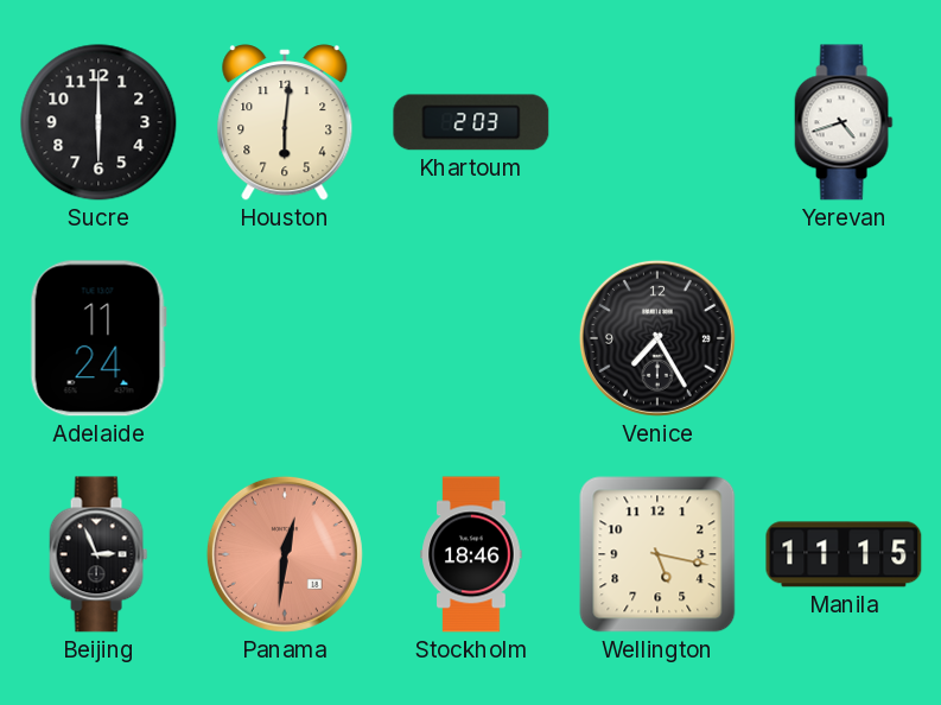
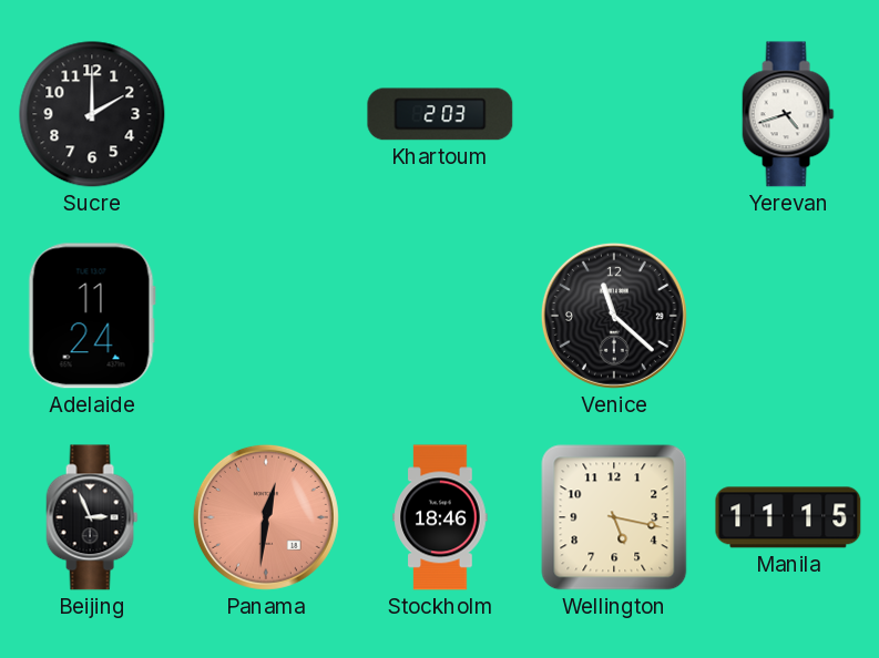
Sucre: 6:00 -> 2:00
Houston: 6:01 -> none
Venice: 7:25 -> 11:22
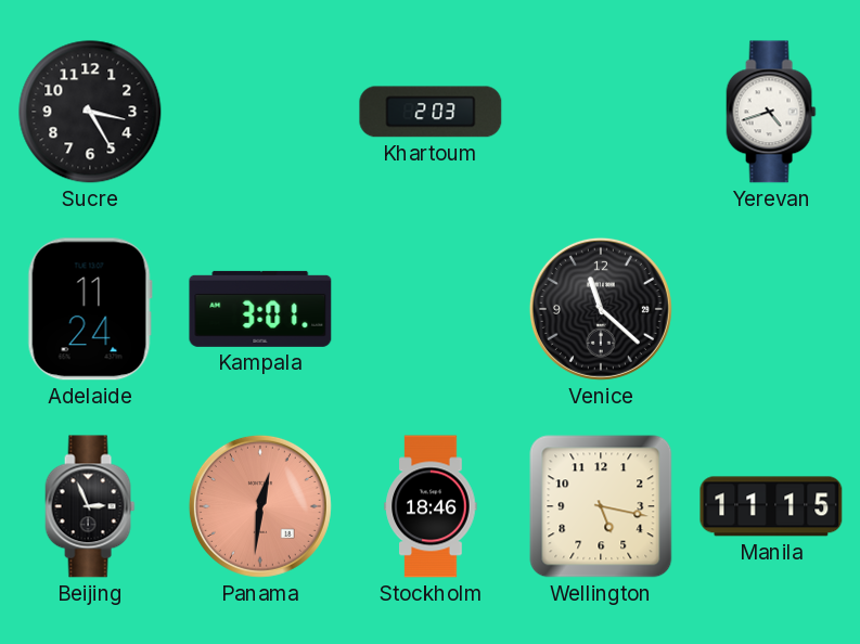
Sucre: 2:00 -> 3:25
Kampala: none -> 3:01
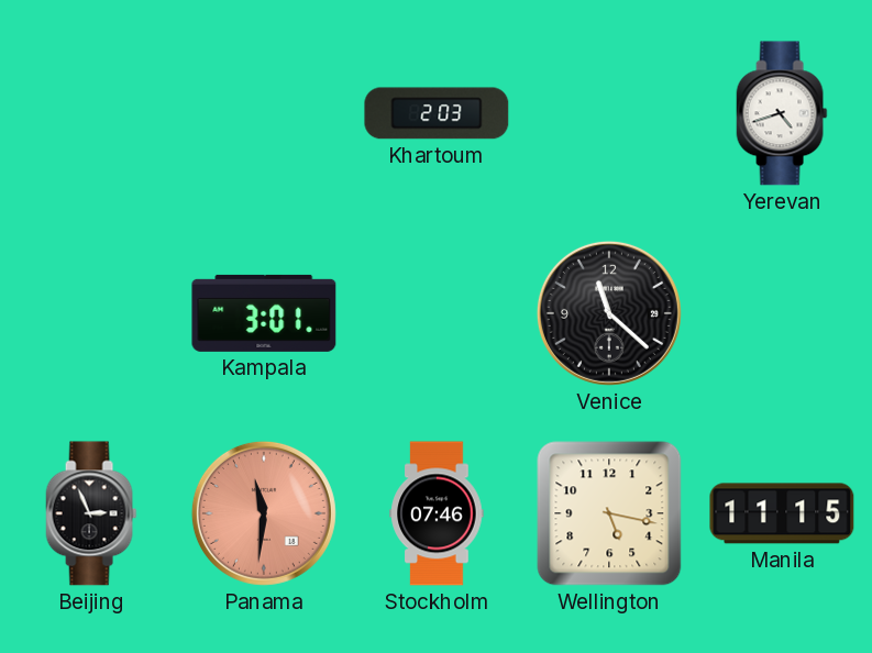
Sucre: 3:25 -> none
Adelaide: 11:24 -> none
Panama: 12:31 -> 11:31
Stockholm: 18:46 -> 07:46
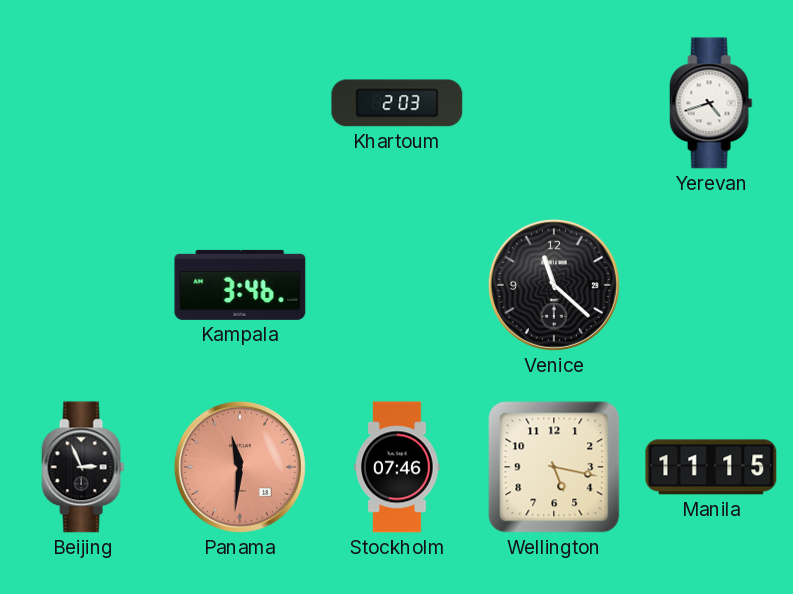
Kampala: 3:01 -> 3:46
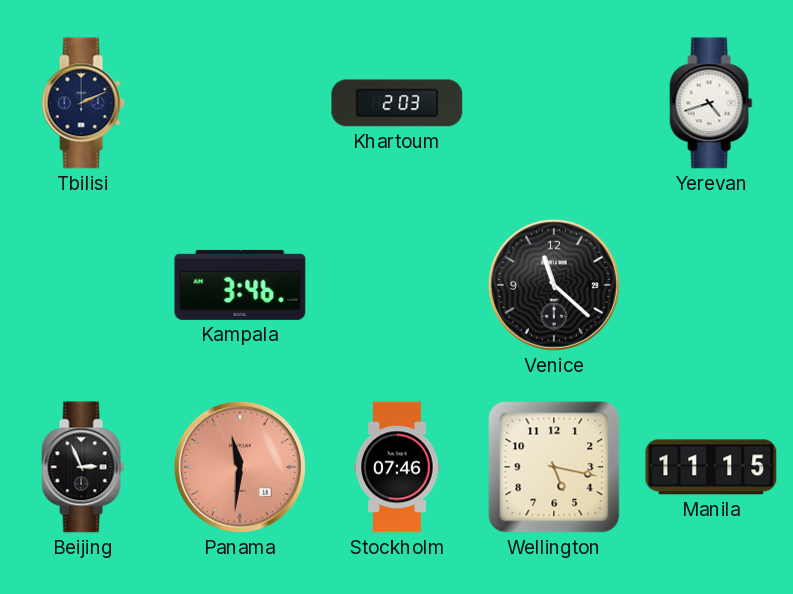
Tbilisi: none -> 2:11
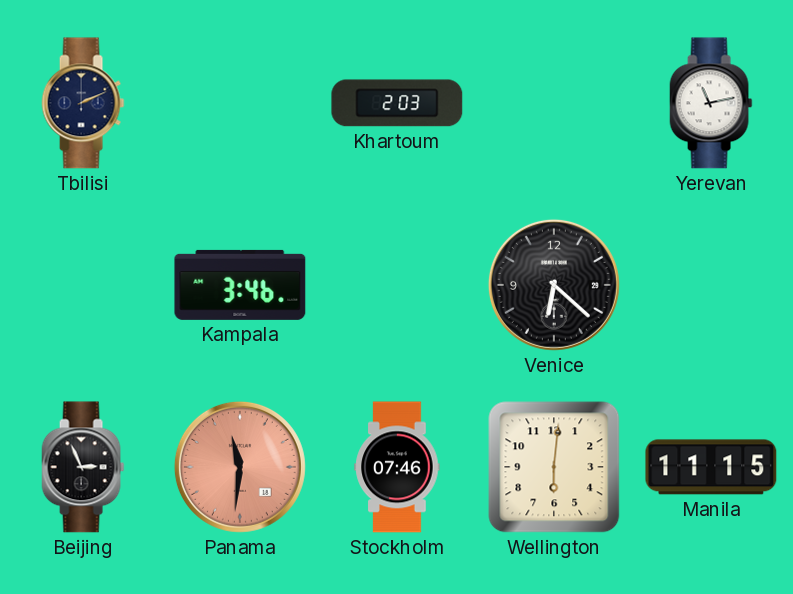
Yerevan: 4:42 -> 11:13
Venice: 11:22 -> 6:22
Wellington: 5:17 -> 6:01
